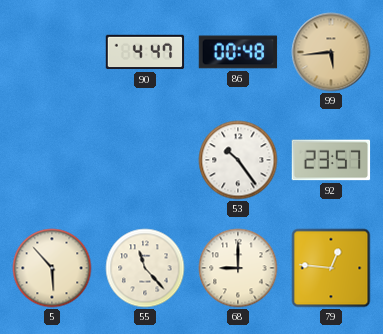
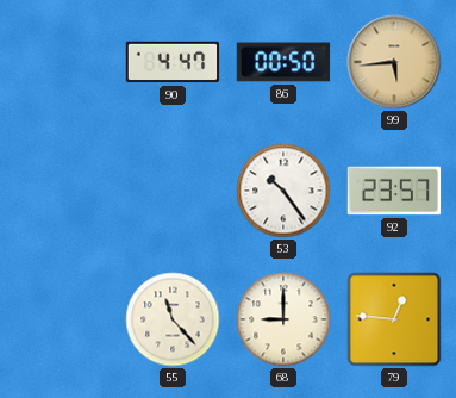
86: 00:48 -> 00:50
5: 5:53 -> none
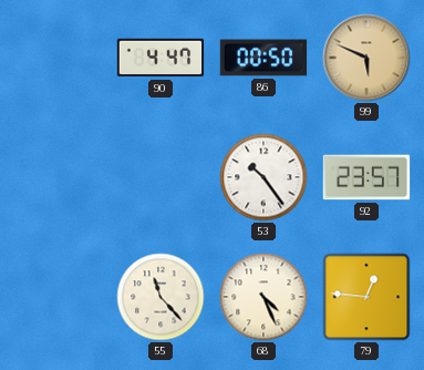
99: 5:44 -> 5:49
68: 9:00 -> 4:26
